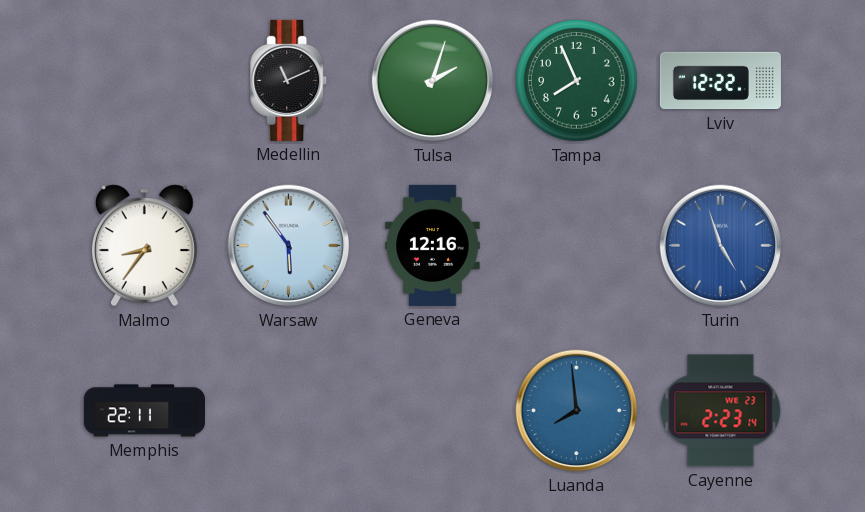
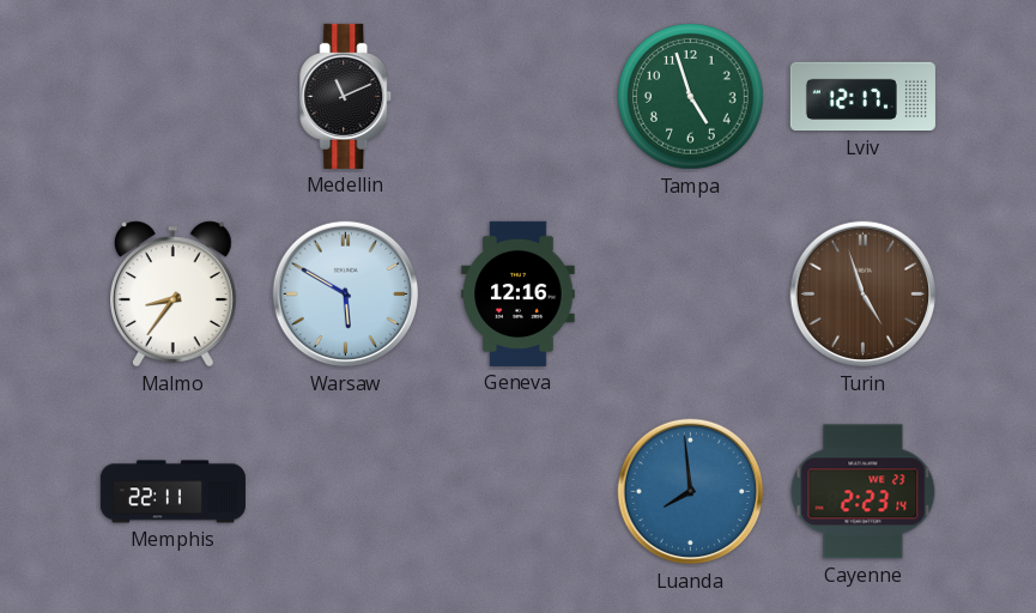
Tulsa: 2:03 -> none
Tampa: 7:56 -> 4:57
Lviv: 12:22 -> 12:17
Warsaw: 5:54 -> 5:50
Turin dial: blue -> brown
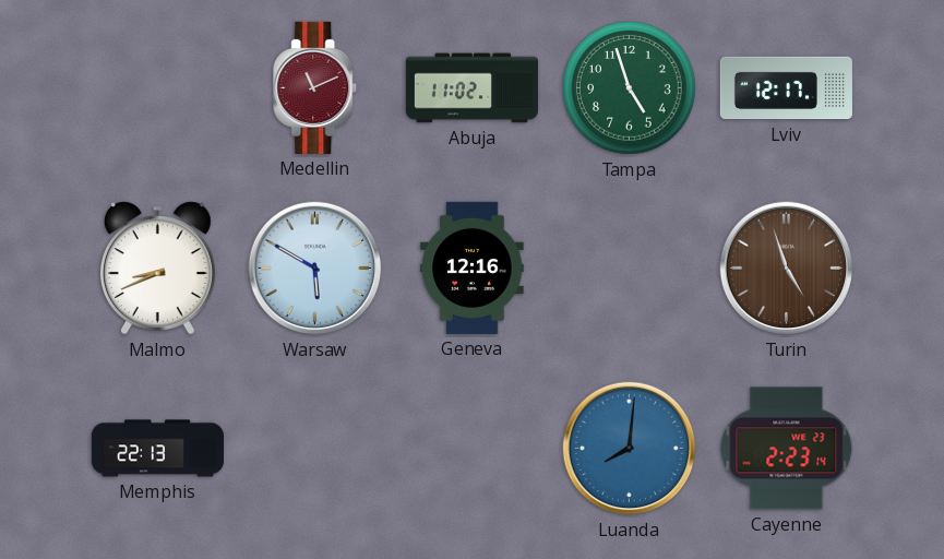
Medellin dial: black -> burgundy
Abuja: none -> 11:02
Malmo: 8:36 -> 8:41
Memphis: 22:11 -> 22:13
Luanda: 7:59 -> 8:01
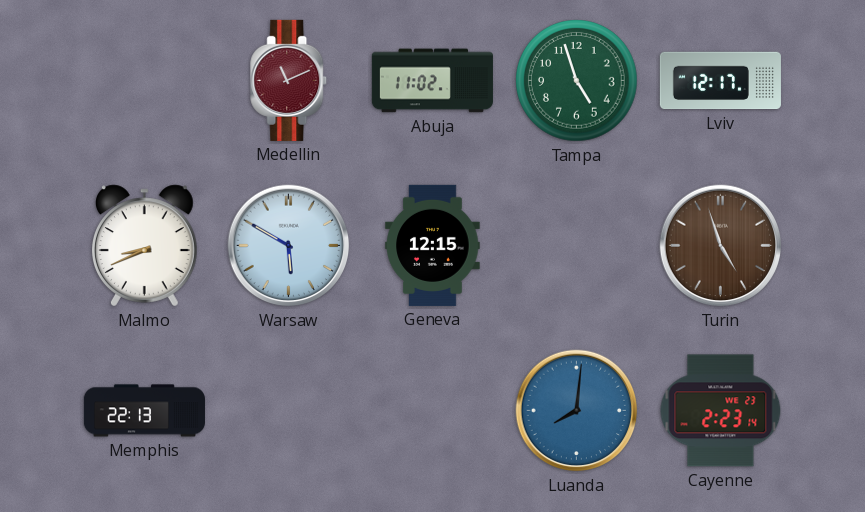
Geneva: 12:16 -> 12:15
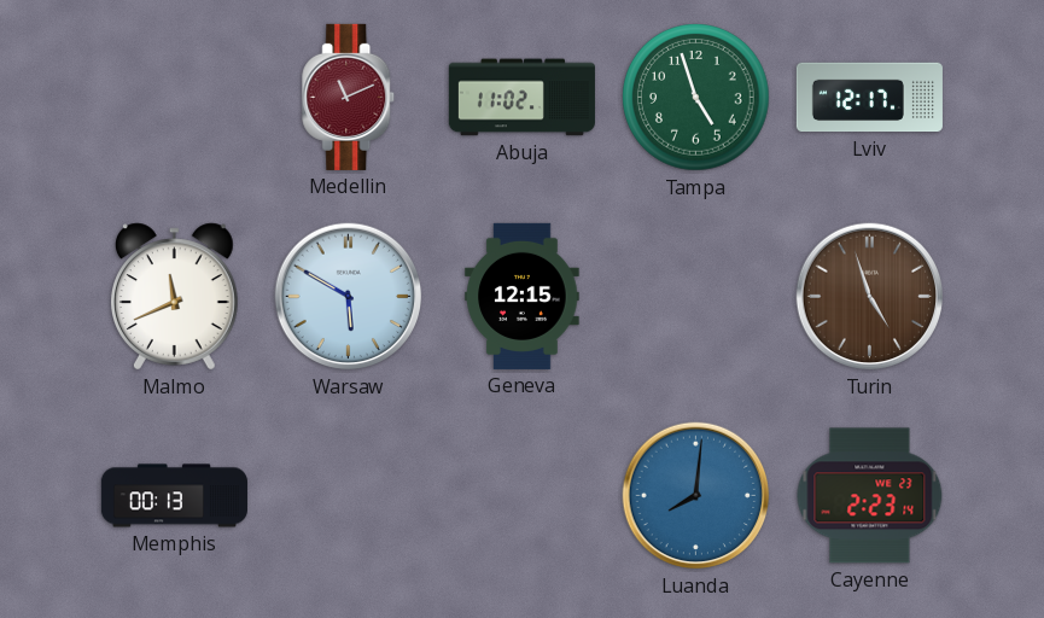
Malmo: 8:41 -> 11:41
Memphis: 22:13 -> 00:13
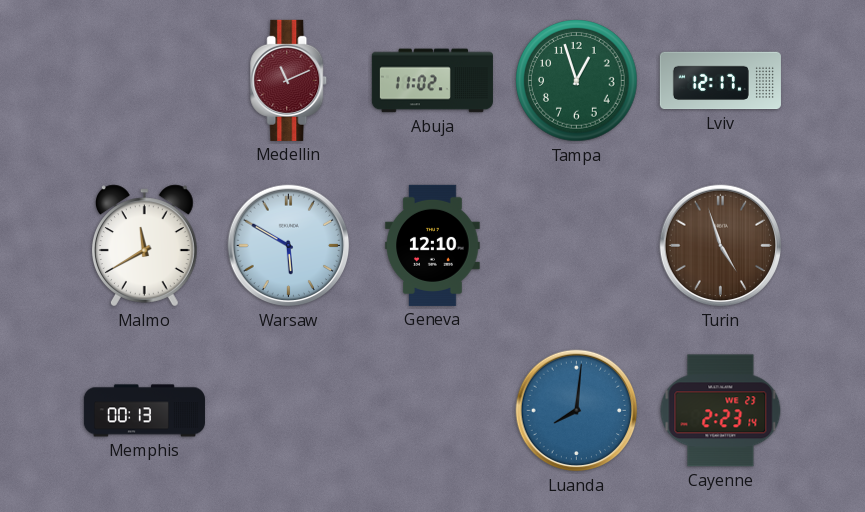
Tampa: 4:57 -> 12:57
Malmo: 11:41 -> 11:40
Geneva: 12:15 -> 12:10
